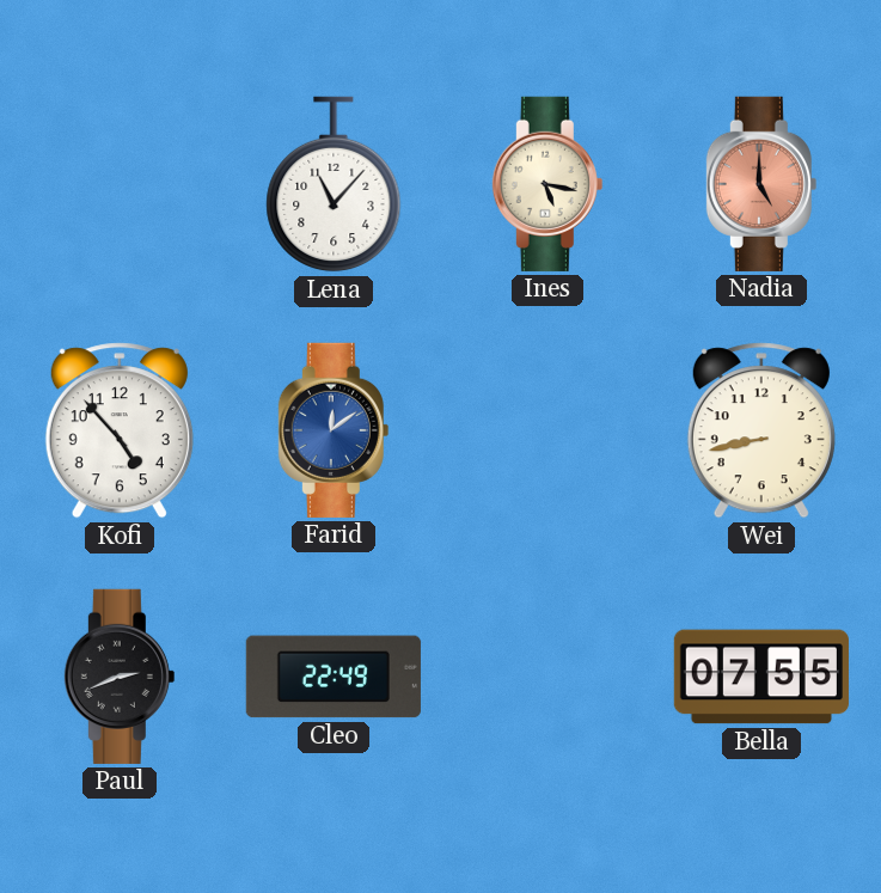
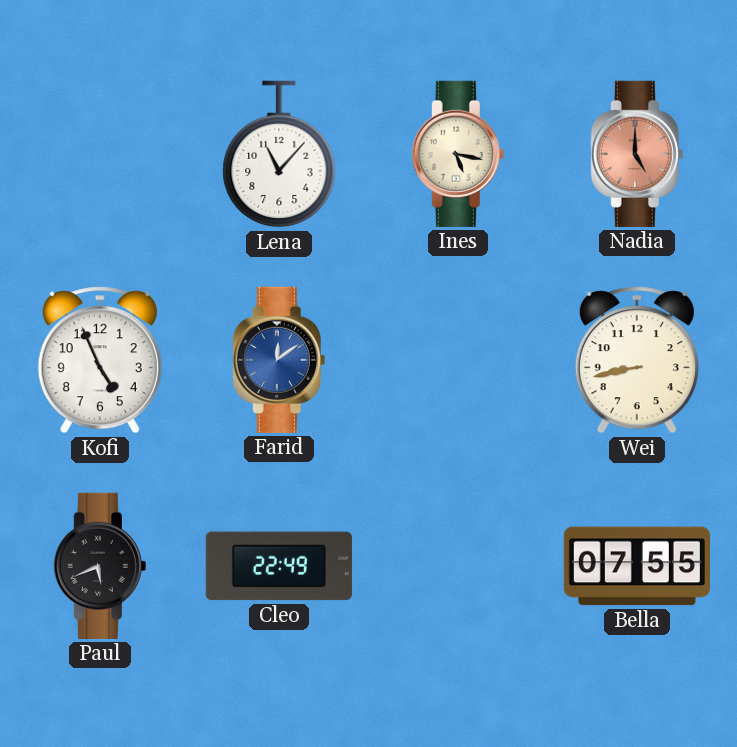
Kofi: 4:53 -> 4:56
Paul: 2:41 -> 5:41
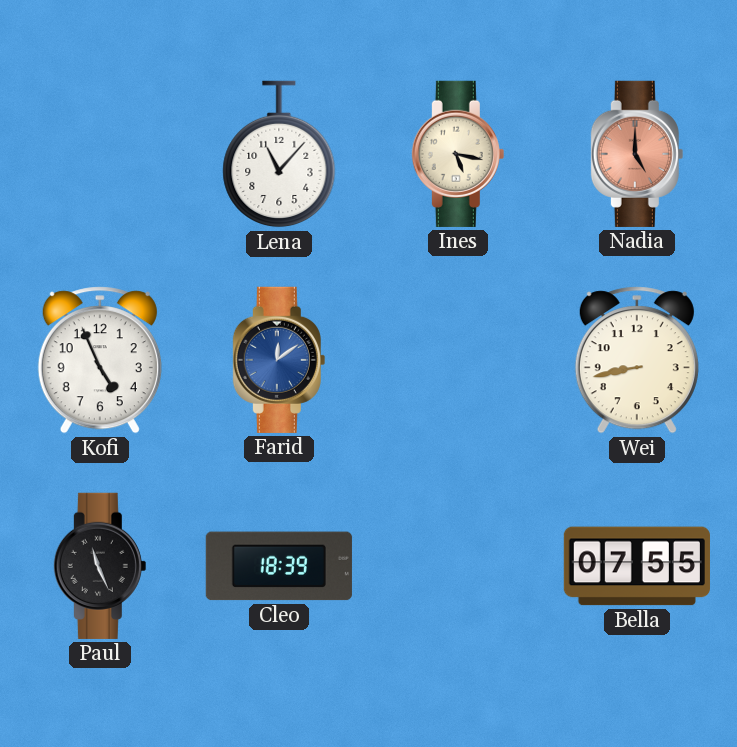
Paul: 5:41 -> 11:26
Cleo: 22:49 -> 18:39
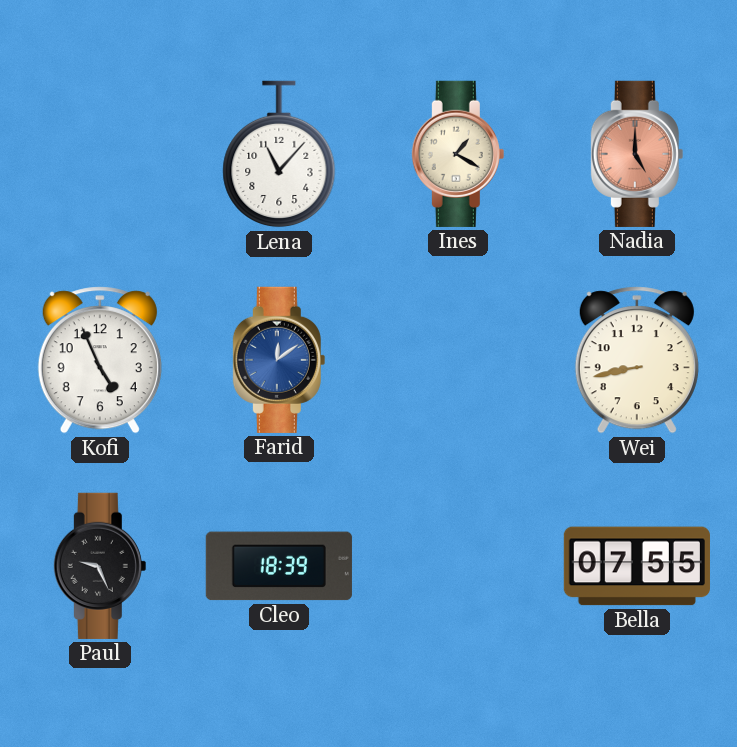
Ines: 5:17 -> 1:20
Paul: 11:26 -> 9:26
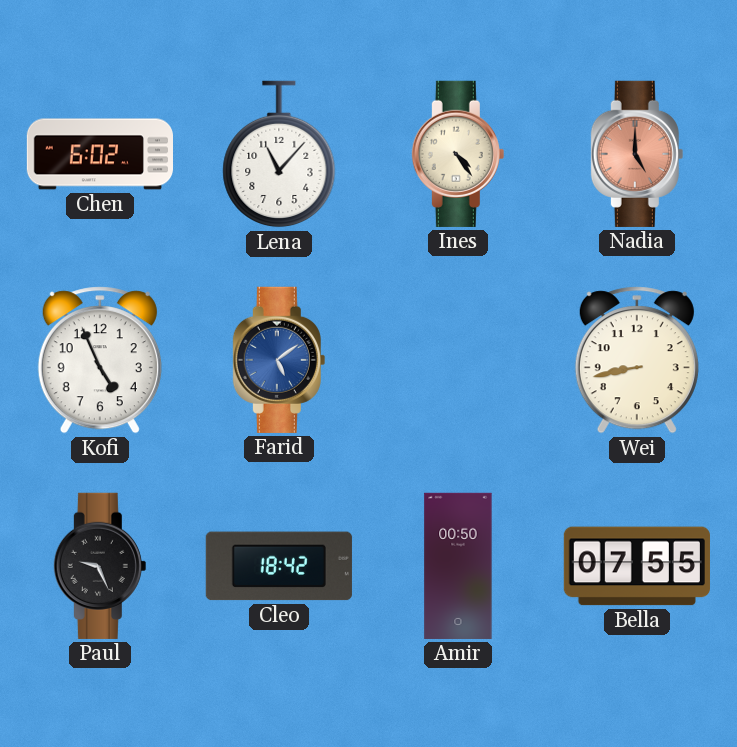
Chen: none -> 6:02
Ines: 1:20 -> 4:24
Farid: 12:09 -> 5:09
Cleo: 18:39 -> 18:42
Amir: none -> 00:50
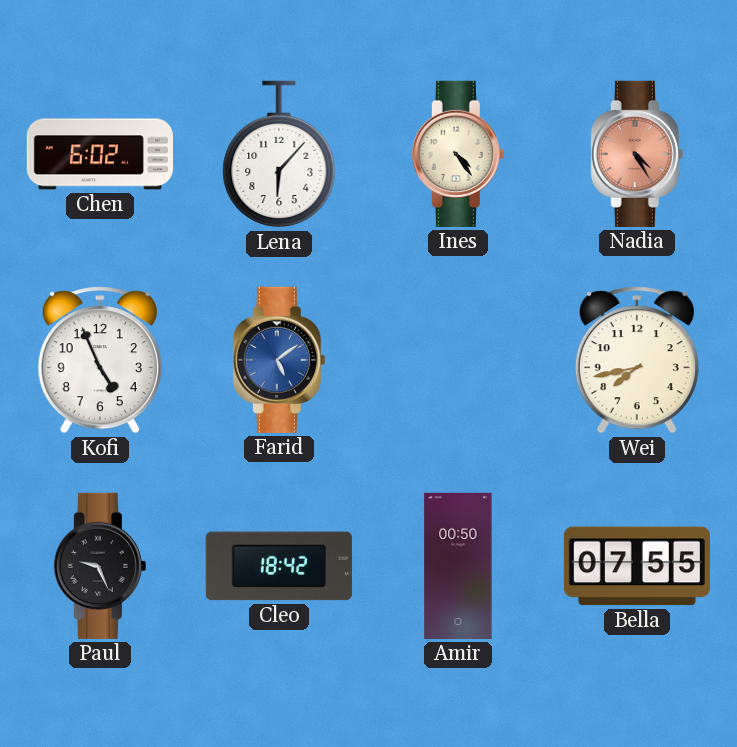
Lena: 11:07 -> 6:07
Nadia: 5:00 -> 4:25
Wei: 8:43 -> 7:43
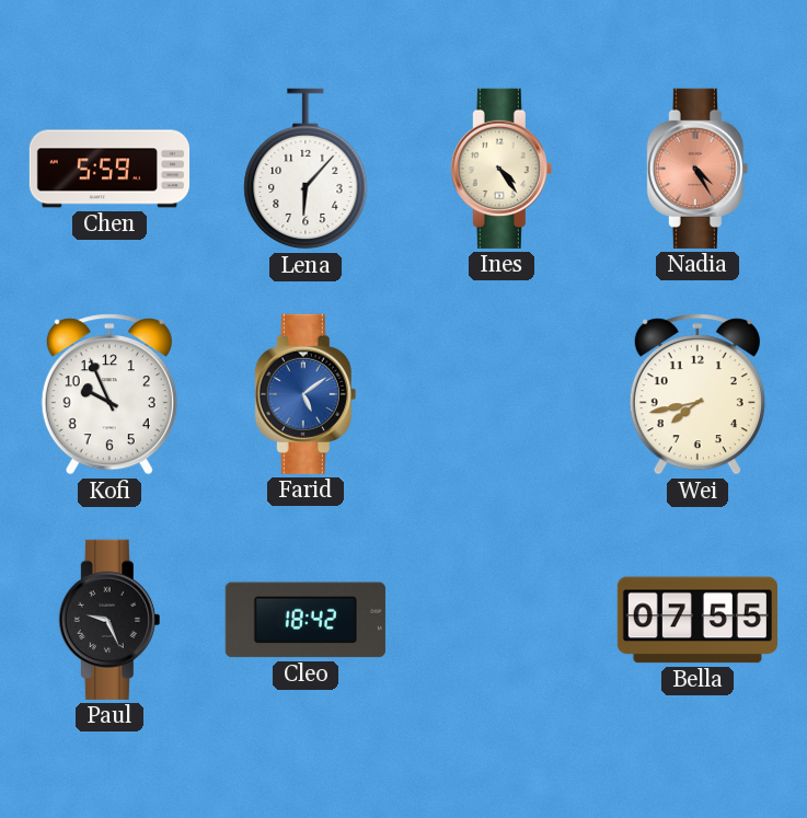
Chen: 6:02 -> 5:59
Kofi: 4:56 -> 9:56
Amir: 00:50 -> none
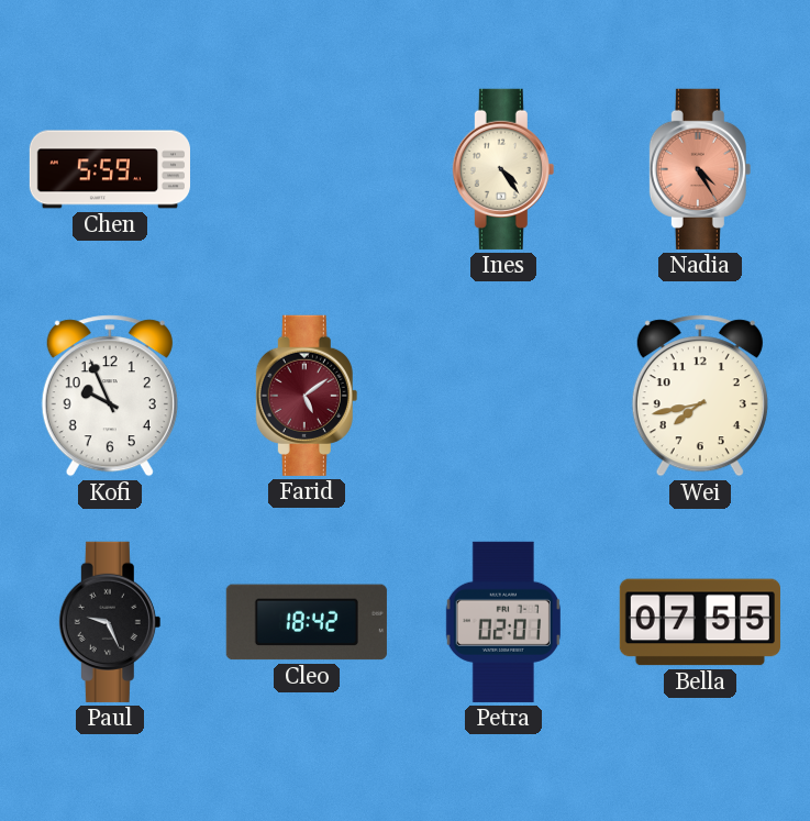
Lena: 6:07 -> none
Farid dial: blue -> burgundy
Petra: none -> 02:01
